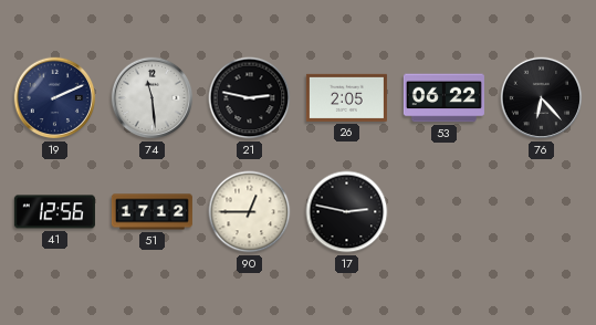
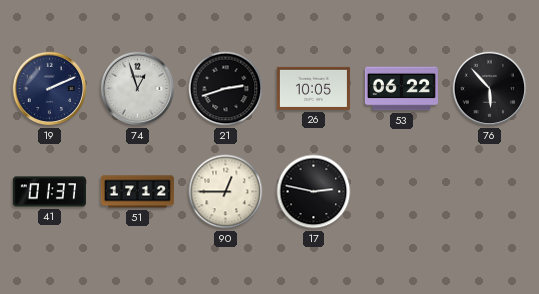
74: 11:29 -> 12:57
21: 2:47 -> 2:42
26: 2:05 -> 10:05
76: 6:23 -> 5:53
41: 12:56 -> 01:37
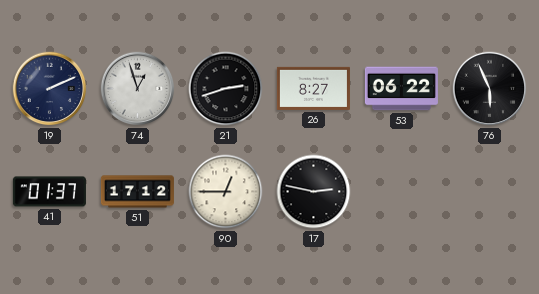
26: 10:05 -> 8:27
76: 5:53 -> 5:56
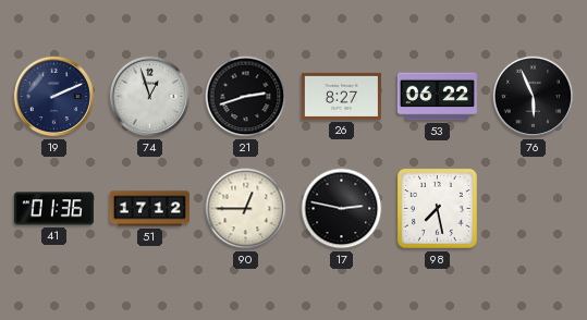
41: 01:37 -> 01:36
98: none -> 7:28
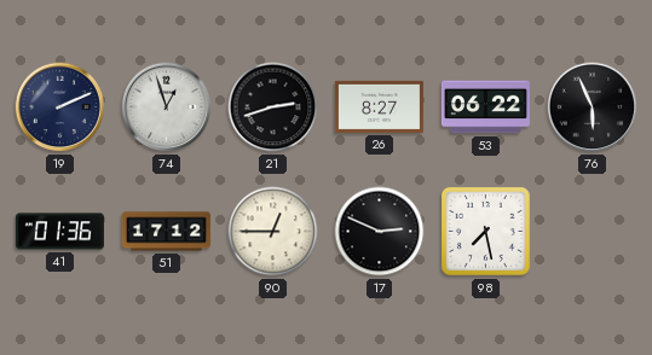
17: 2:47 -> 2:49
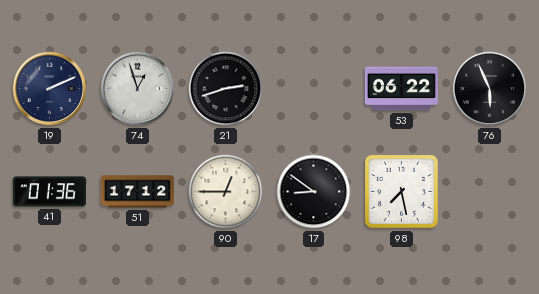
26: 8:27 -> none
17: 2:49 -> 8:51
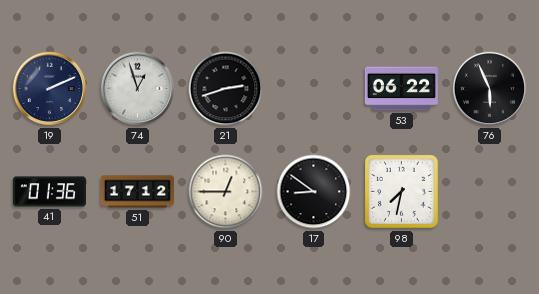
98: 7:28 -> 7:32
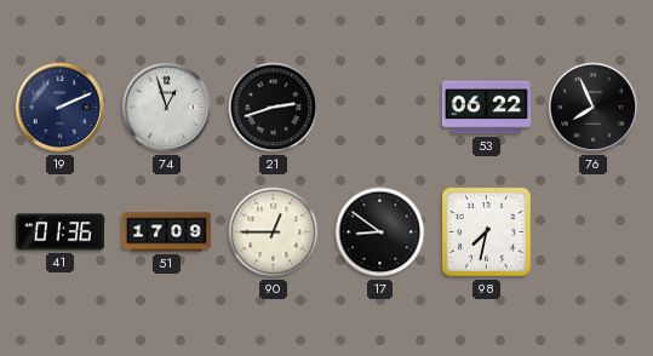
76: 5:56 -> 7:56
51: 17:12 -> 17:09
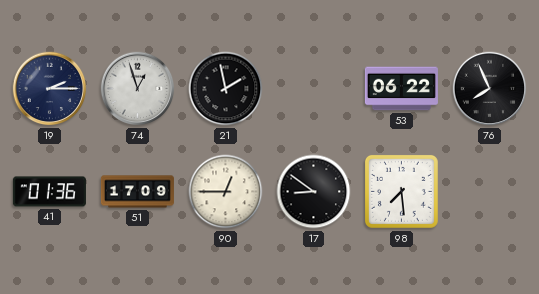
19: 2:11 -> 2:15
21: 2:42 -> 1:58
98: 7:32 -> 7:29
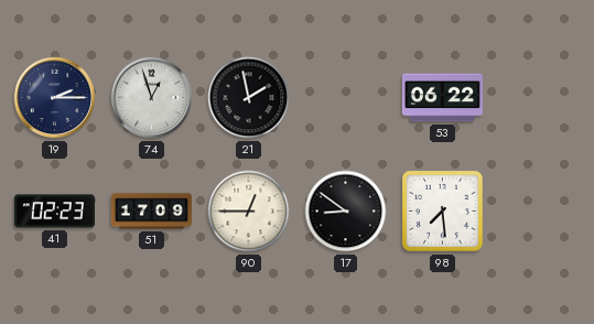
76: 7:56 -> none
41: 01:36 -> 02:23
